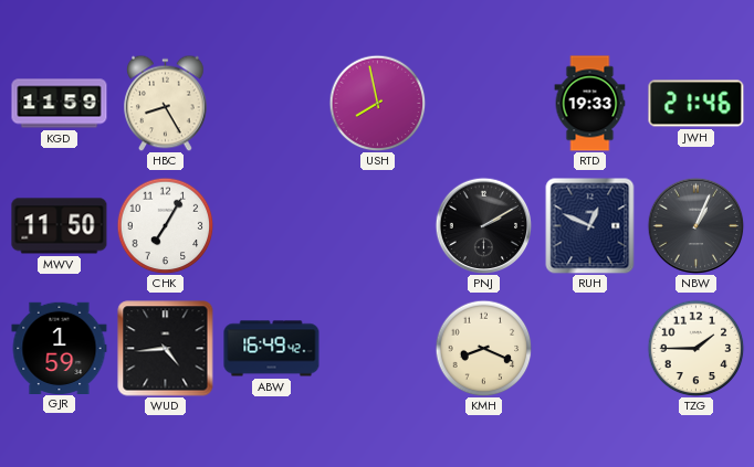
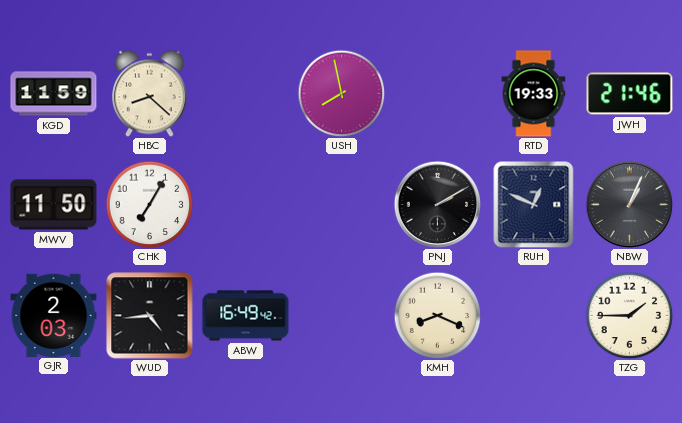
HBC: 8:25 -> 8:22
GJR: 1:59 -> 2:03
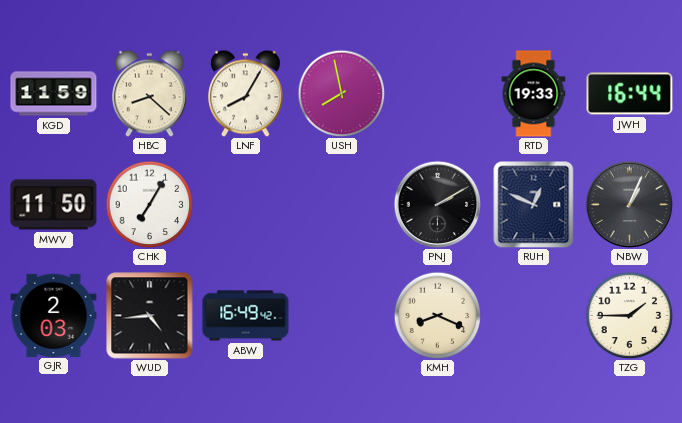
LNF: none -> 8:05
JWH: 21:46 -> 16:44
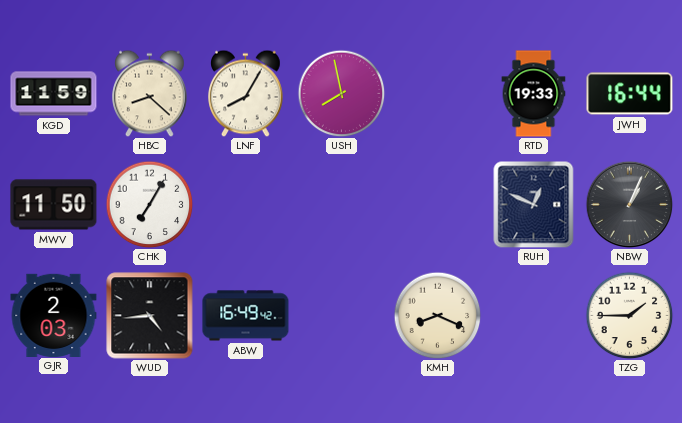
PNJ: 2:10 -> none
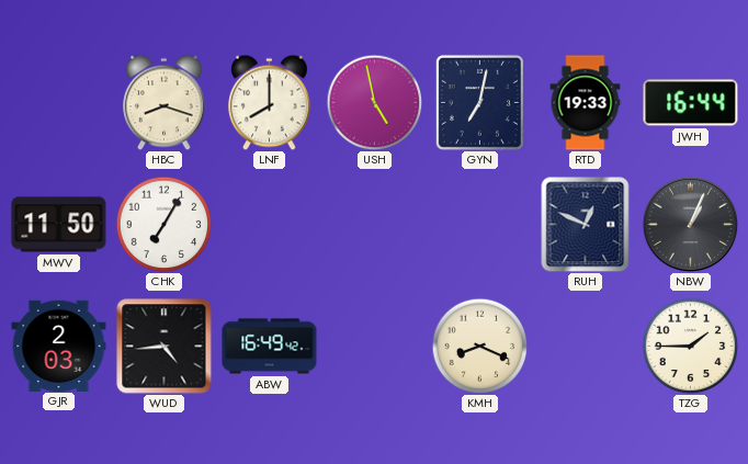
KGD: 11:59 -> none
HBC: 8:22 -> 8:18
LNF: 8:05 -> 8:00
USH: 7:58 -> 4:58
GYN: none -> 7:02
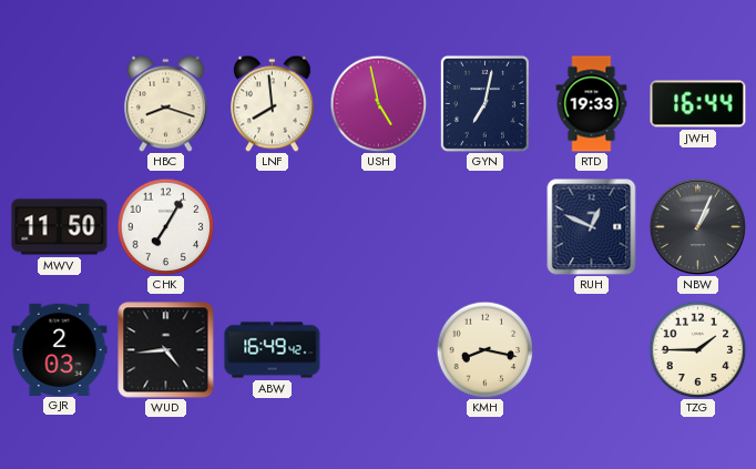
LNF: 8:00 -> 7:59
KMH: 8:19 -> 8:17
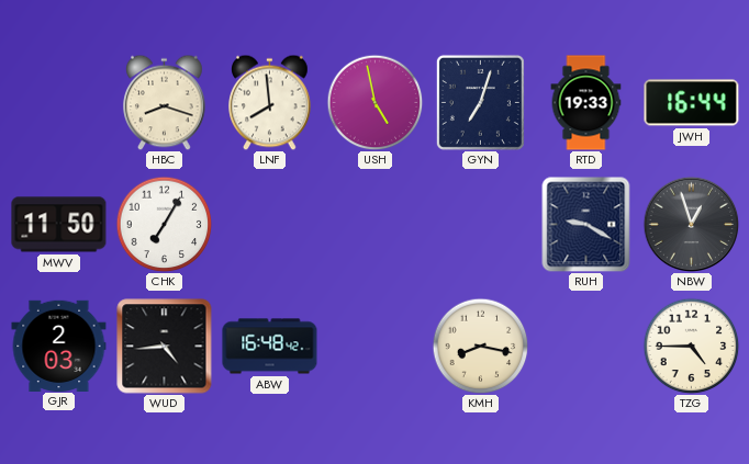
GYN: 7:02 -> 7:03
RUH: 12:49 -> 9:20
NBW: 1:04 -> 12:57
ABW: 16:49 -> 16:48
TZG: 1:45 -> 4:45
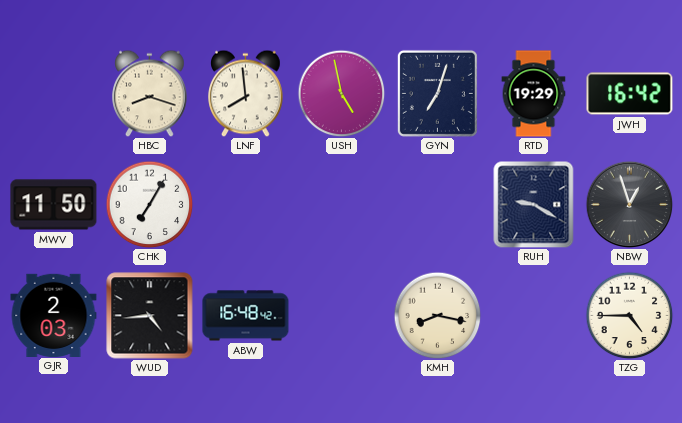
RTD: 19:33 -> 19:29
JWH: 16:44 -> 16:42
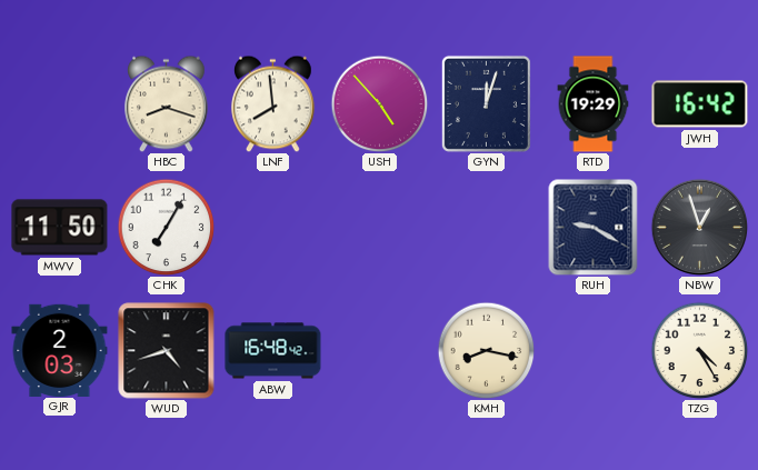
USH: 4:58 -> 4:53
GYN: 7:03 -> 12:03
WUD: 4:44 -> 4:42
TZG: 4:45 -> 4:25
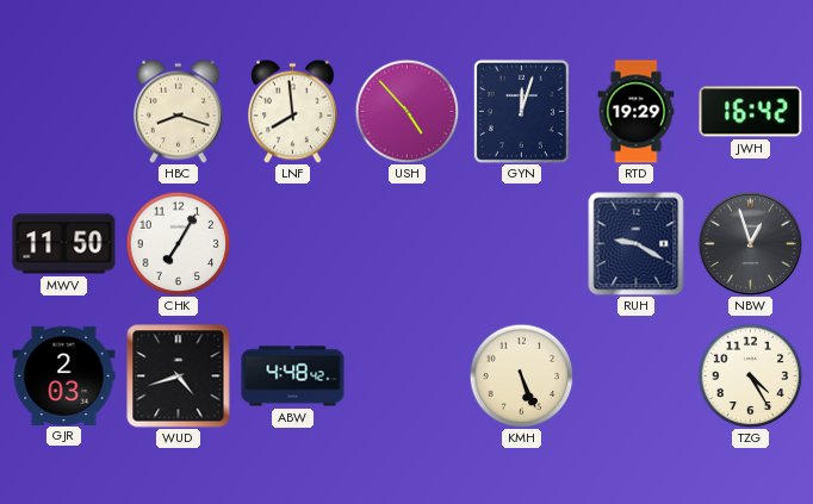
ABW: 16:48 -> 4:48
KMH: 8:17 -> 5:26
